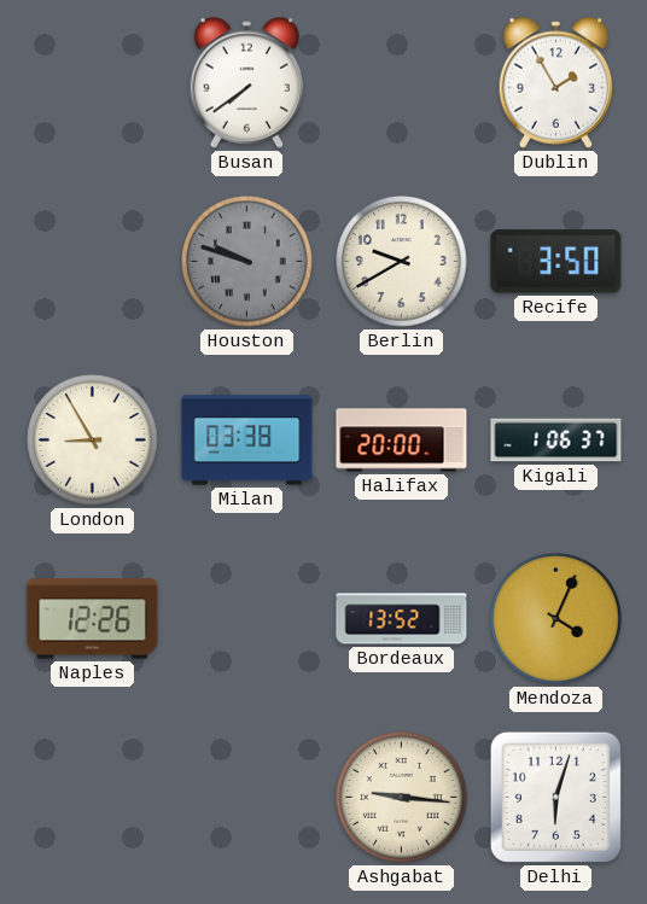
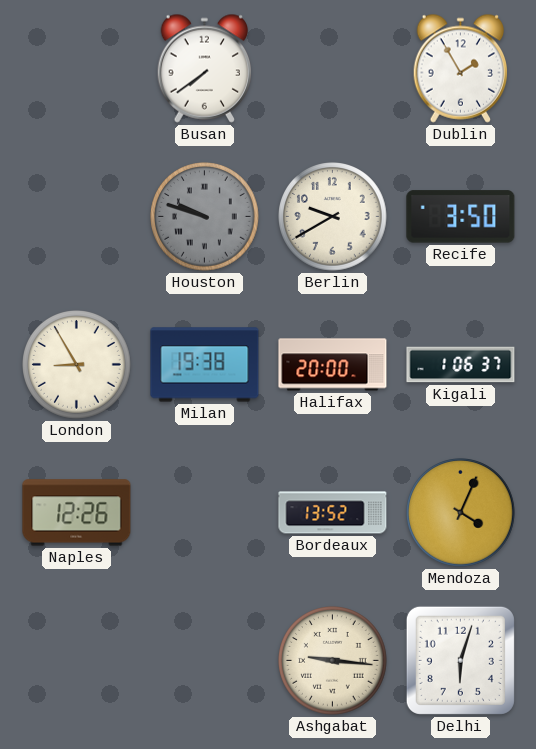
Milan: 03:38 -> 19:38
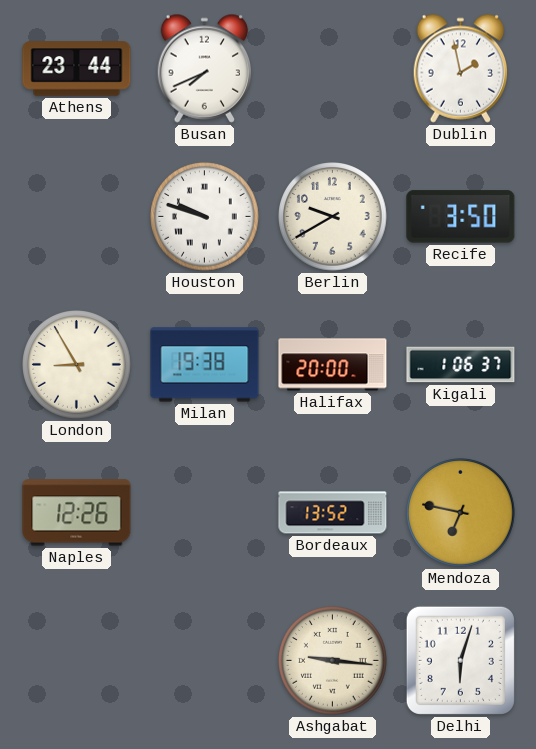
Athens: none -> 23:44
Busan: 7:39 -> 7:41
Dublin: 1:55 -> 1:58
Houston dial: grey -> white
Mendoza: 4:04 -> 6:47
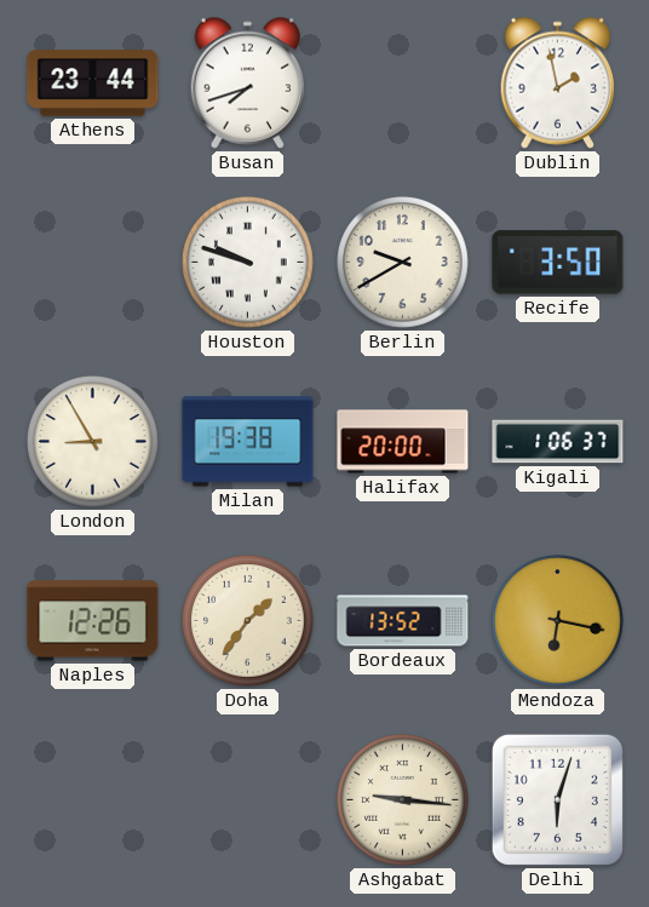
Busan: 7:41 -> 7:42
Doha: none -> 1:36
Mendoza: 6:47 -> 6:17
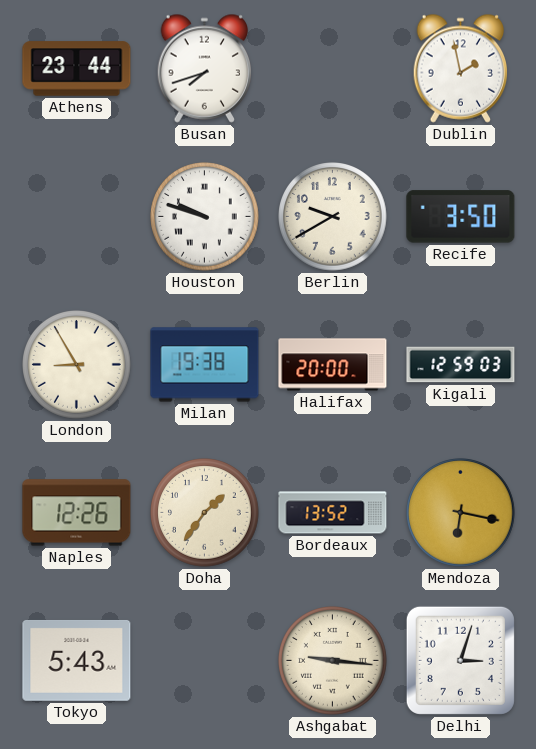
Kigali: 1:06 -> 12:59
Tokyo: none -> 5:43
Delhi: 6:03 -> 3:03
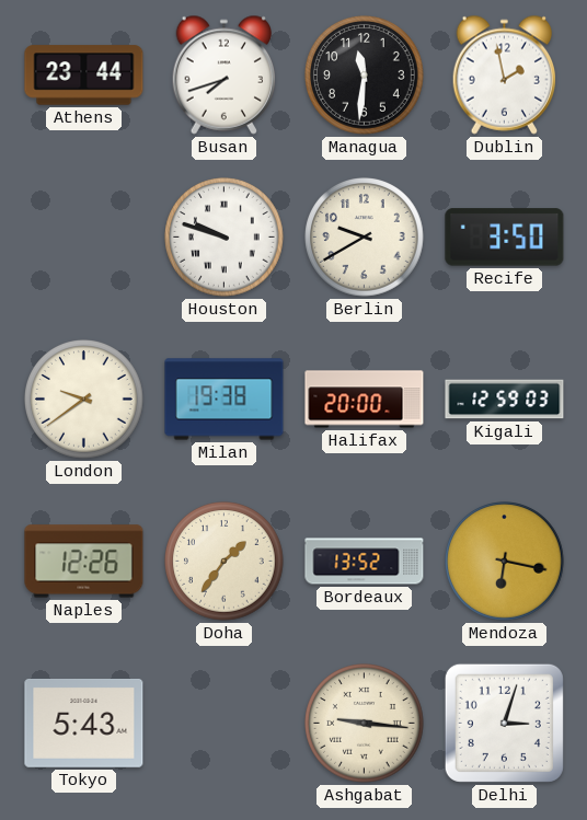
Managua: none -> 11:31
London: 8:55 -> 9:39
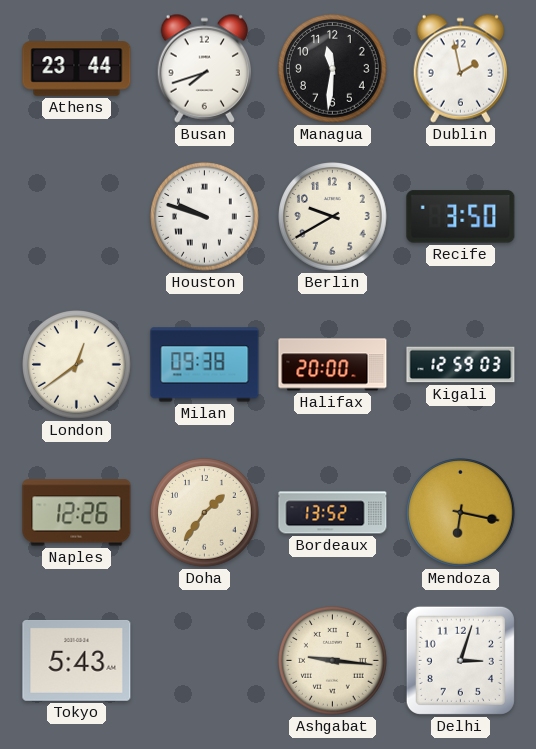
London: 9:39 -> 12:39
Milan: 19:38 -> 09:38
